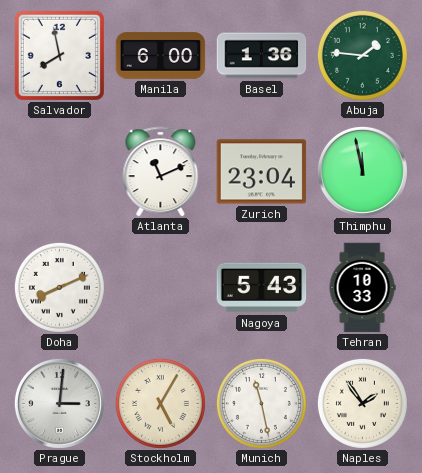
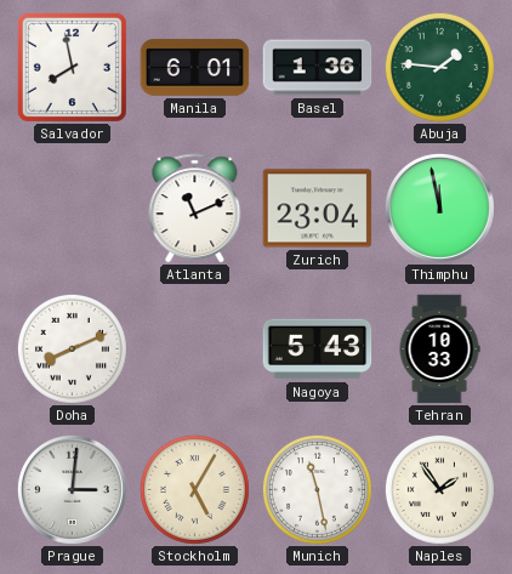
Manila: 6:00 -> 6:01
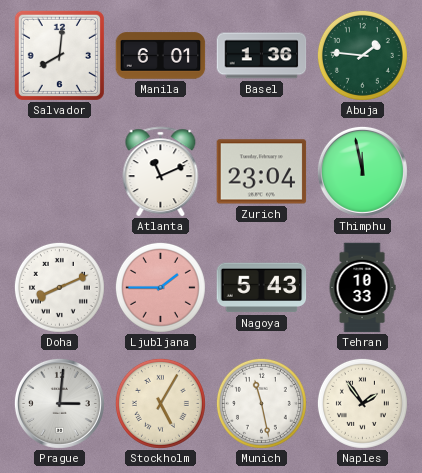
Salvador: 7:58 -> 8:01
Ljubljana: none -> 1:45
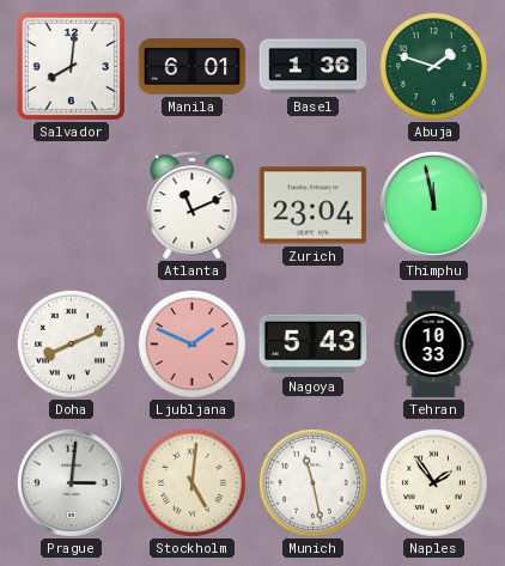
Abuja: 1:46 -> 1:48
Ljubljana: 1:45 -> 1:49
Stockholm: 5:05 -> 5:01
